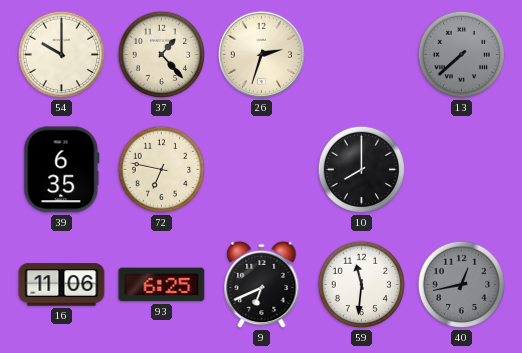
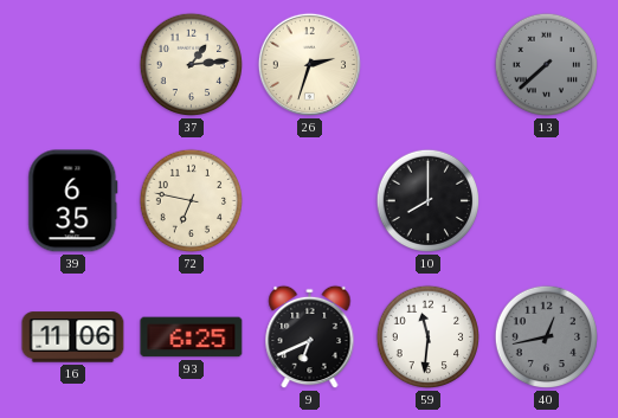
54: 10:00 -> none
37: 1:23 -> 1:14
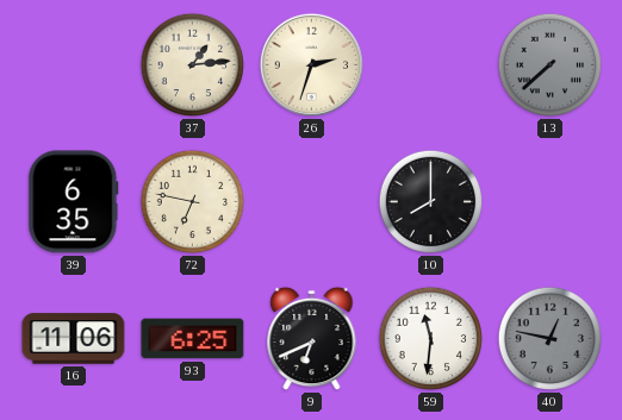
40: 12:43 -> 12:47
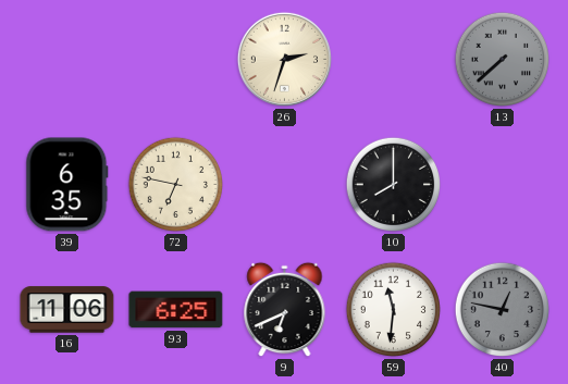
37: 1:14 -> none
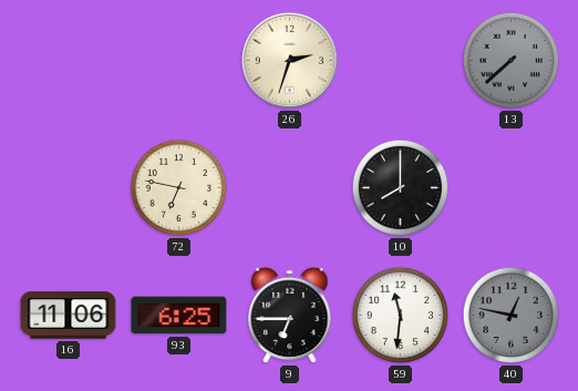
39: 6:35 -> none
9: 6:41 -> 6:45
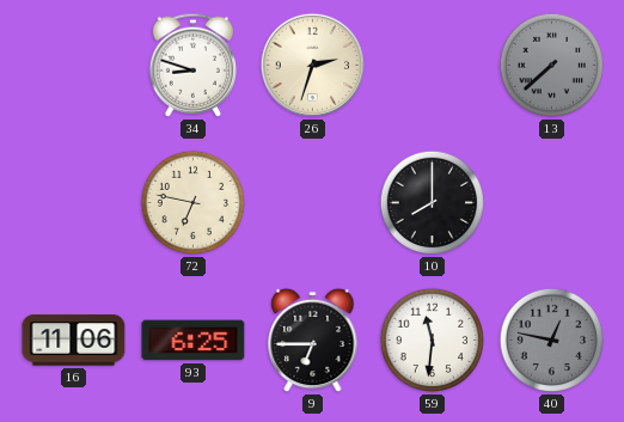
34: none -> 8:48
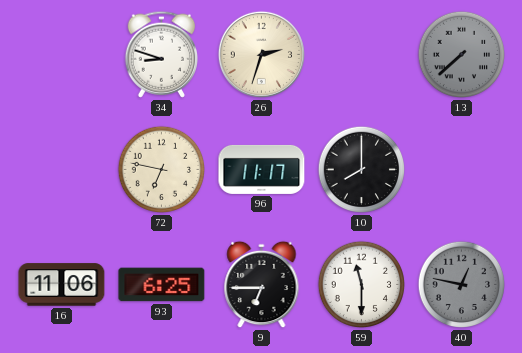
96: none -> 11:17
59: 11:31 -> 11:30
